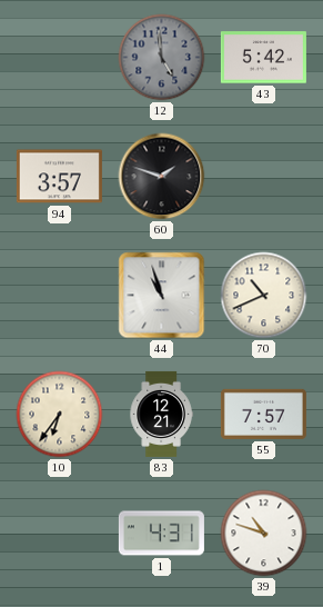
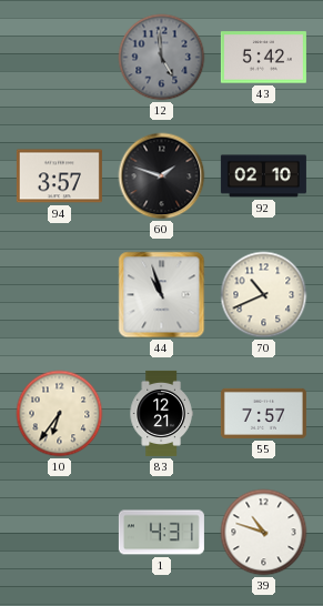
92: none -> 02:10
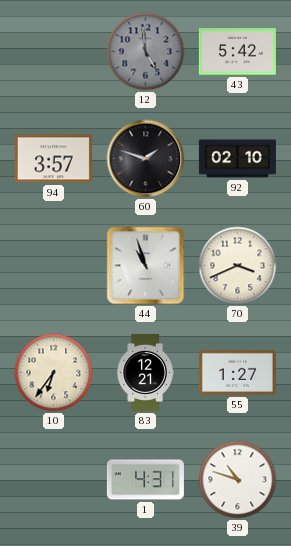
70: 10:41 -> 3:41
55: 7:57 -> 1:27
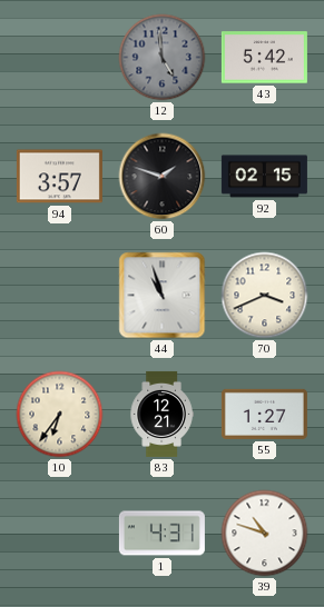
92: 02:10 -> 02:15
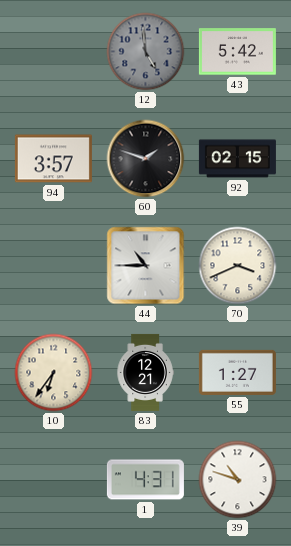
44: 10:57 -> 10:45
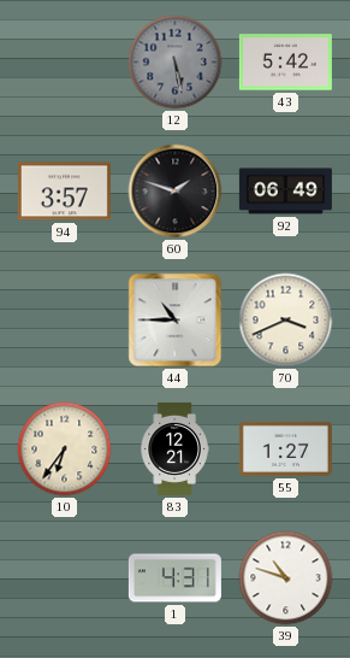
12: 4:59 -> 5:28
92: 02:15 -> 06:49
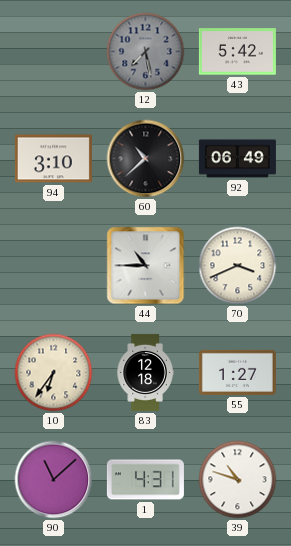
12: 5:28 -> 7:28
94: 3:57 -> 3:10
60: 1:48 -> 10:38
83: 12:21 -> 12:18
90: none -> 11:08
